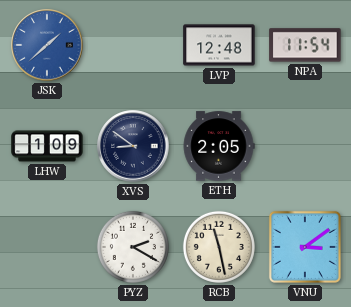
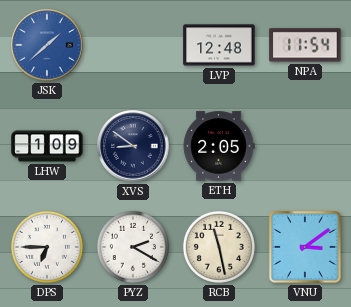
DPS: none -> 6:45
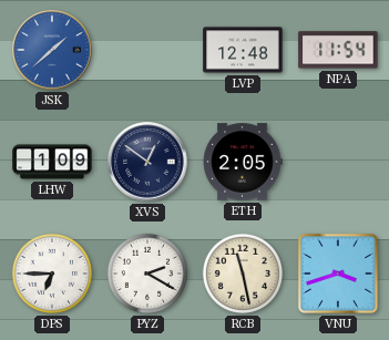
XVS: 8:51 -> 12:51
VNU: 3:09 -> 3:42
